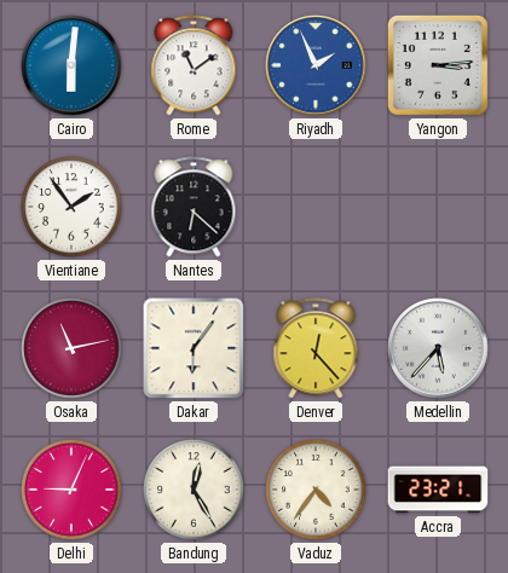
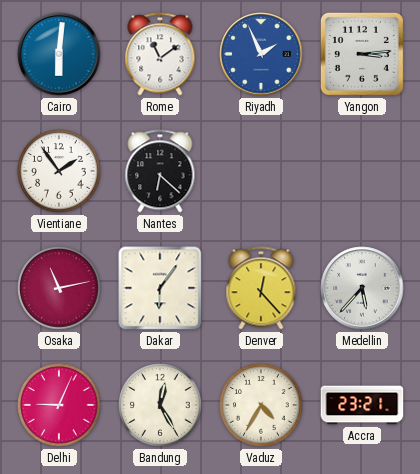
Vaduz: 4:36 -> 4:35
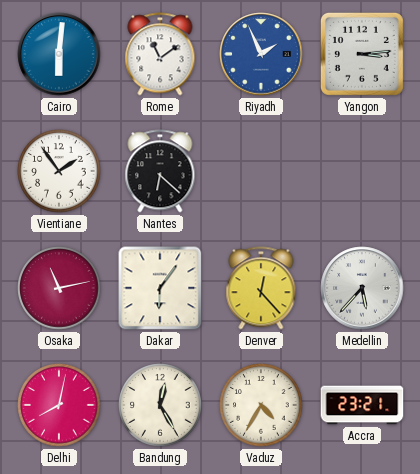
Delhi: 9:04 -> 8:02
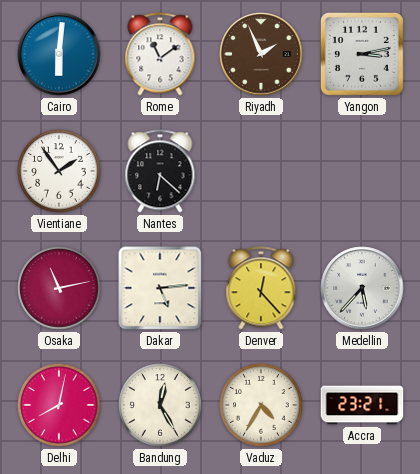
Riyadh dial: blue -> brown
Yangon: 3:14 -> 3:13
Dakar: 6:06 -> 5:14
